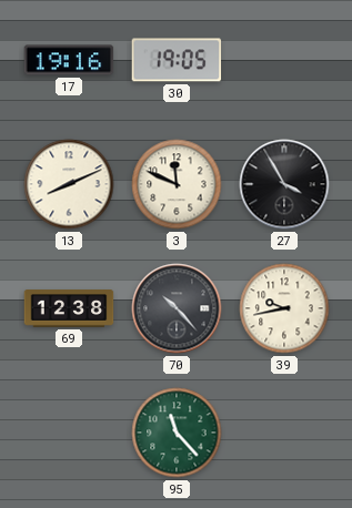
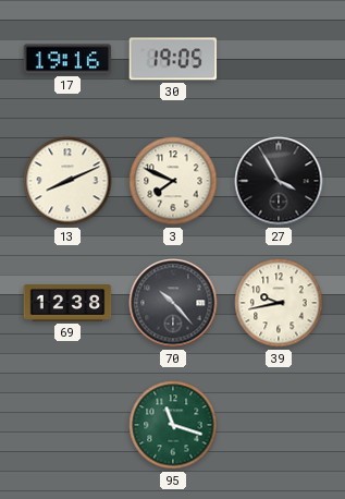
3: 11:49 -> 7:49
95: 11:23 -> 11:18
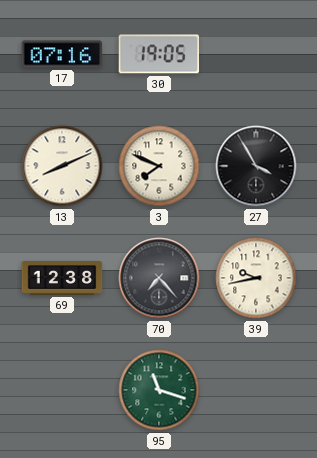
17: 19:16 -> 07:16
70: 10:23 -> 7:23
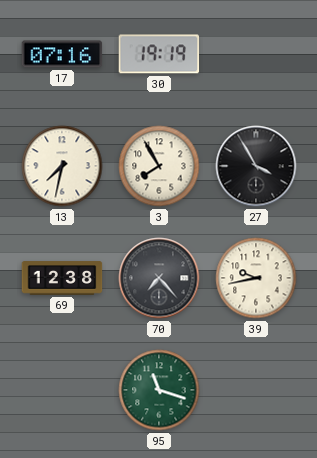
30: 19:05 -> 19:19
13: 8:11 -> 7:32
3: 7:49 -> 7:55
